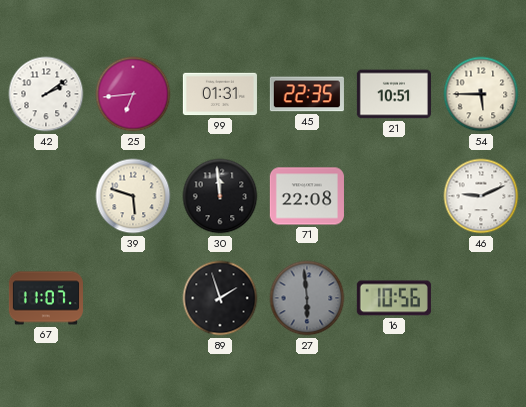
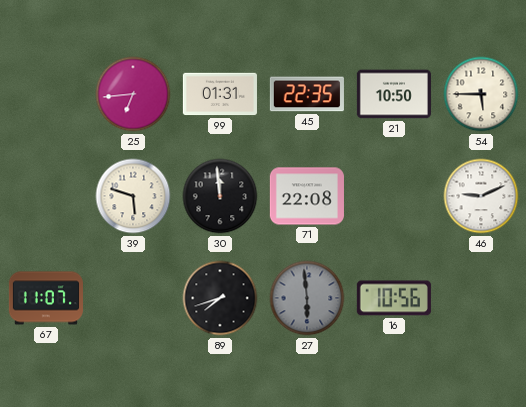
42: 2:09 -> none
21: 10:51 -> 10:50
89: 1:57 -> 7:42
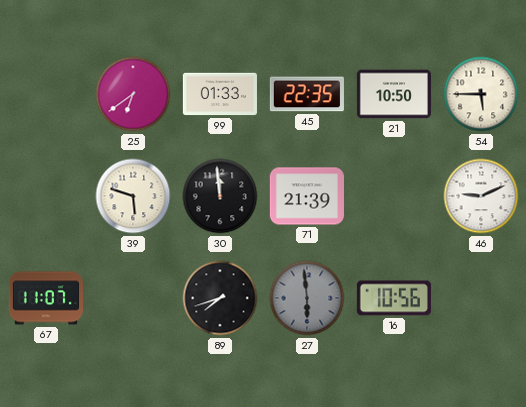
25: 6:44 -> 6:39
99: 01:31 -> 01:33
71: 22:08 -> 21:39
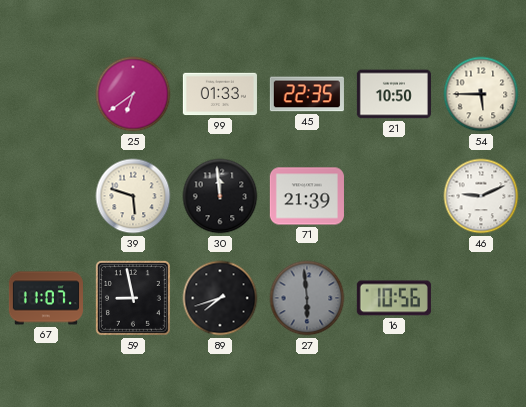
59: none -> 8:58
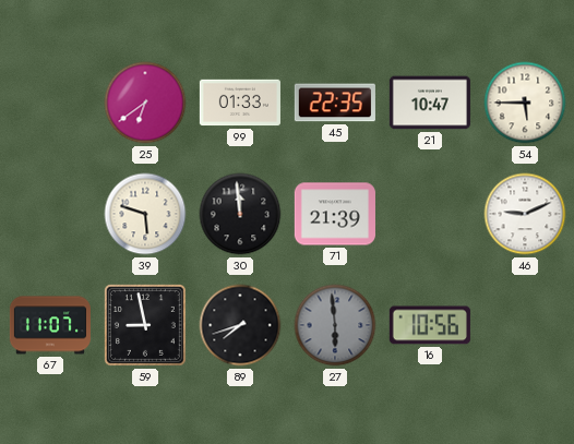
21: 10:50 -> 10:47
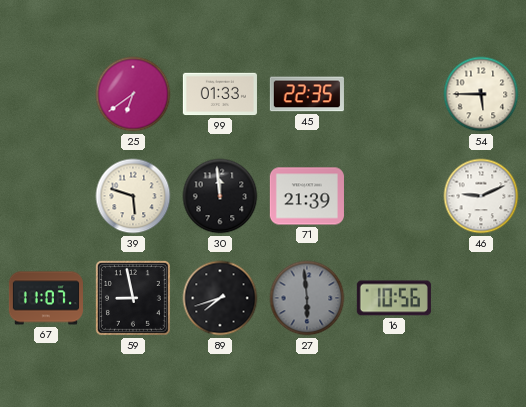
21: 10:47 -> none
